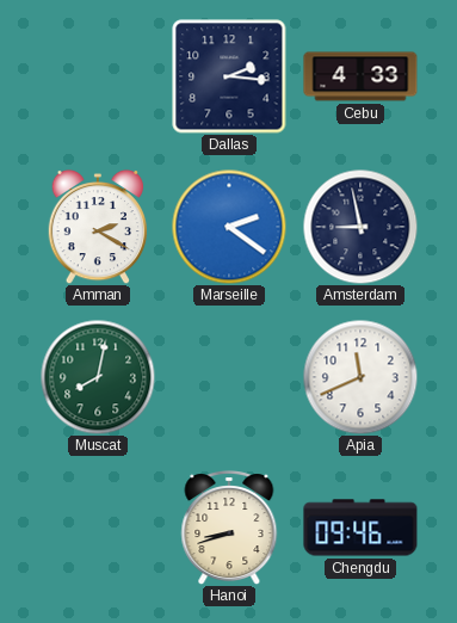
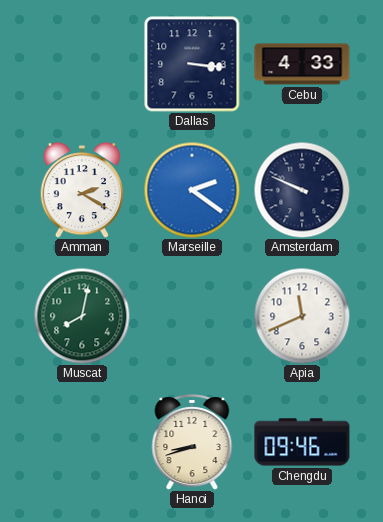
Dallas: 2:16 -> 3:16
Amsterdam: 8:58 -> 9:49
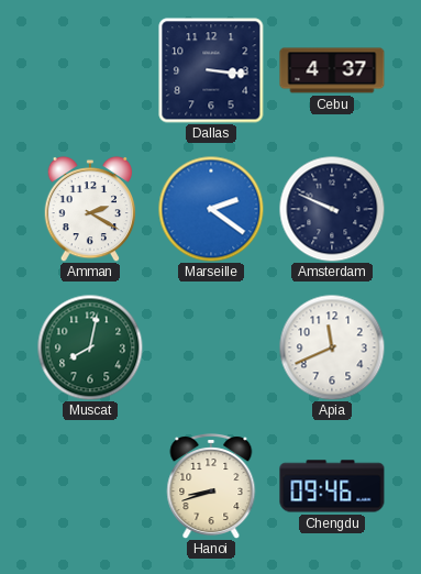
Cebu: 4:33 -> 4:37
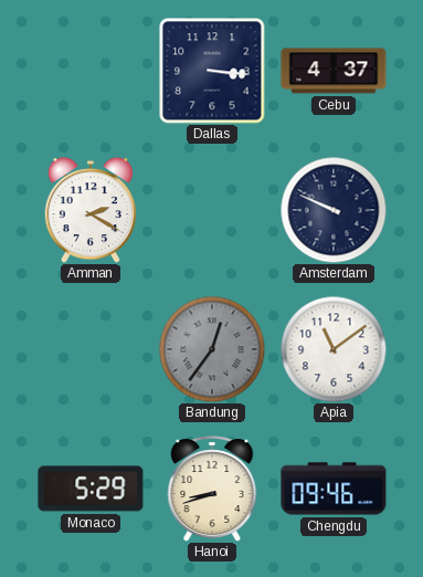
Marseille: 2:21 -> none
Muscat: 8:02 -> none
Bandung: none -> 12:36
Apia: 11:41 -> 11:09
Monaco: none -> 5:29
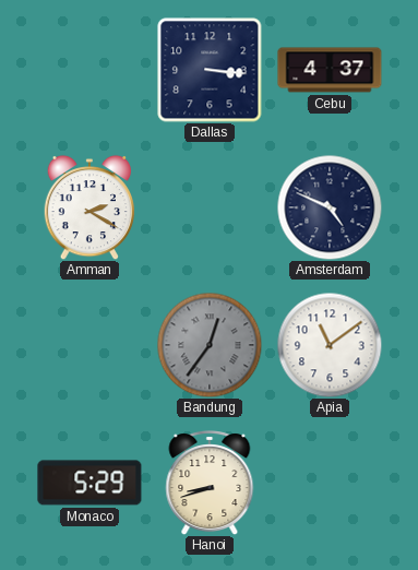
Amsterdam: 9:49 -> 4:49
Chengdu: 09:46 -> none
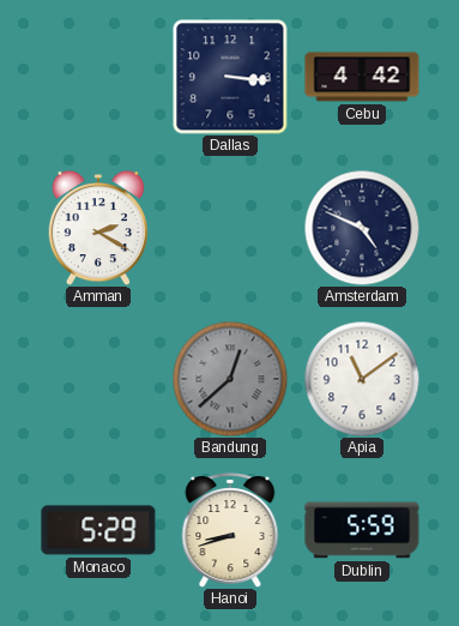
Cebu: 4:37 -> 4:42
Bandung: 12:36 -> 12:38
Dublin: none -> 5:59
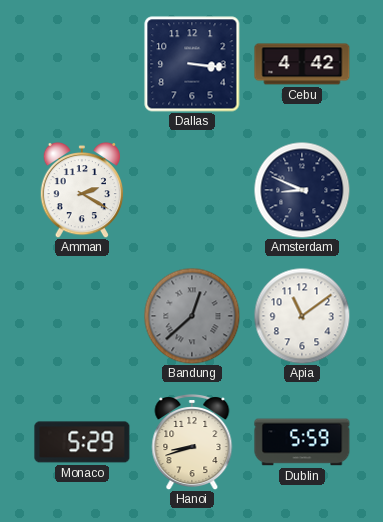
Amsterdam: 4:49 -> 8:49
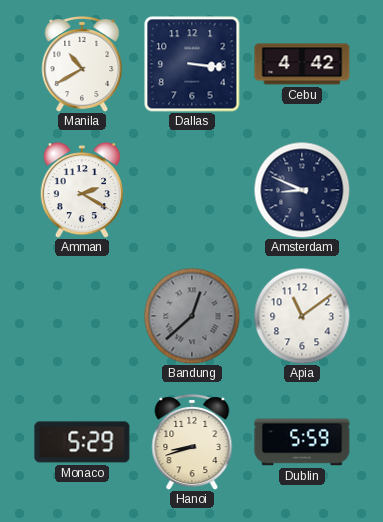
Manila: none -> 10:40
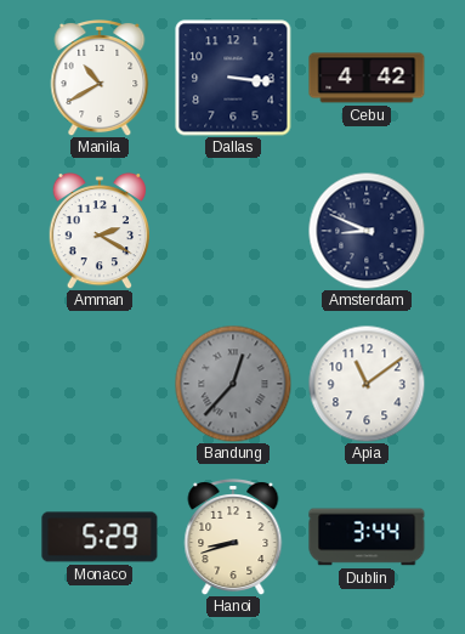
Bandung: 12:38 -> 12:37
Dublin: 5:59 -> 3:44
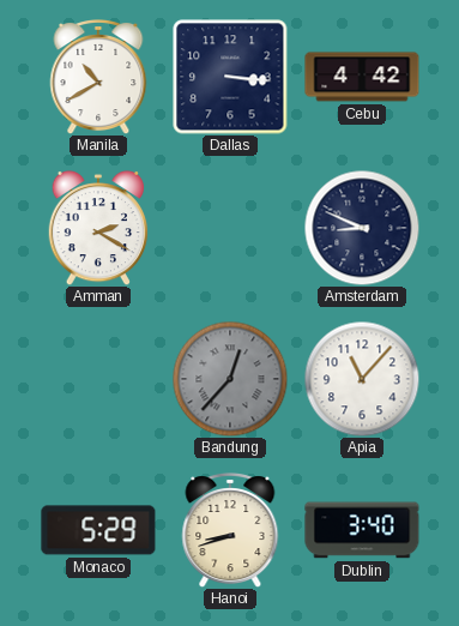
Apia: 11:09 -> 11:07
Dublin: 3:44 -> 3:40
